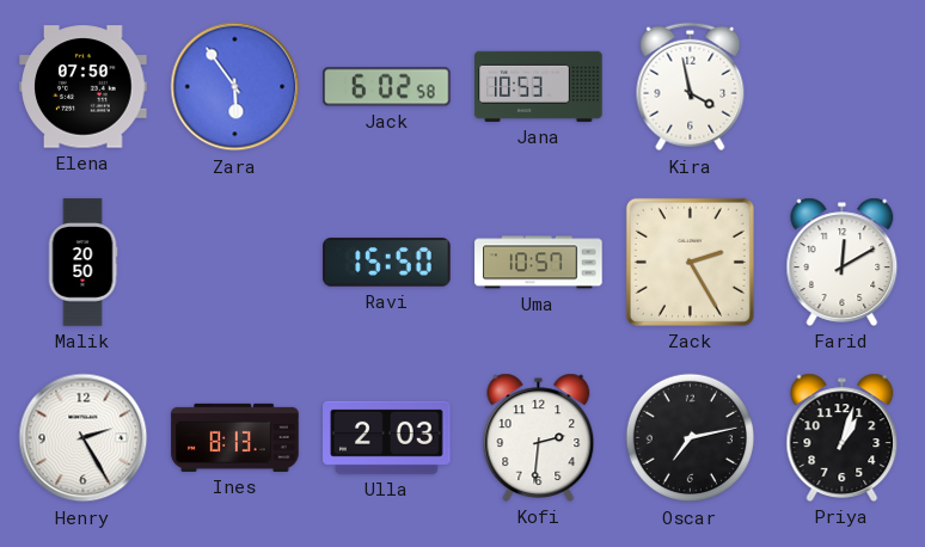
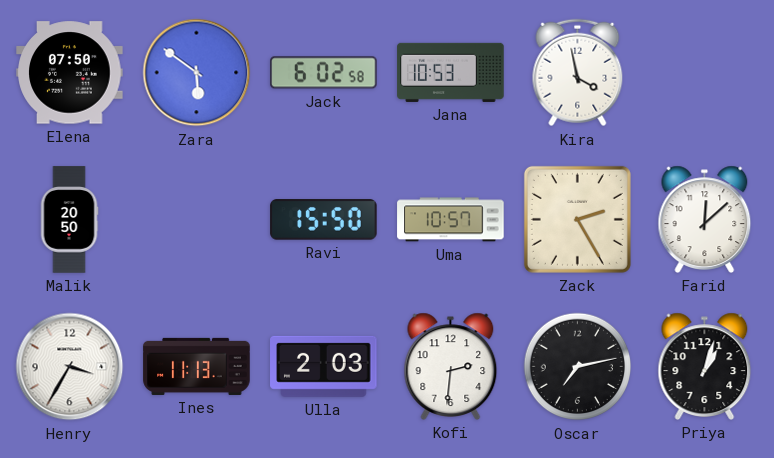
Zara: 5:54 -> 5:51
Farid: 12:10 -> 12:08
Henry: 2:25 -> 3:35
Ines: 8:13 -> 11:13
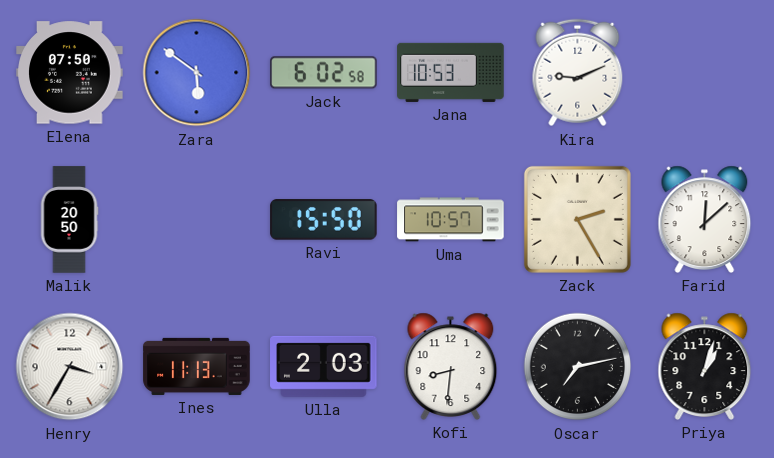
Kira: 3:58 -> 9:11
Kofi: 2:31 -> 8:31
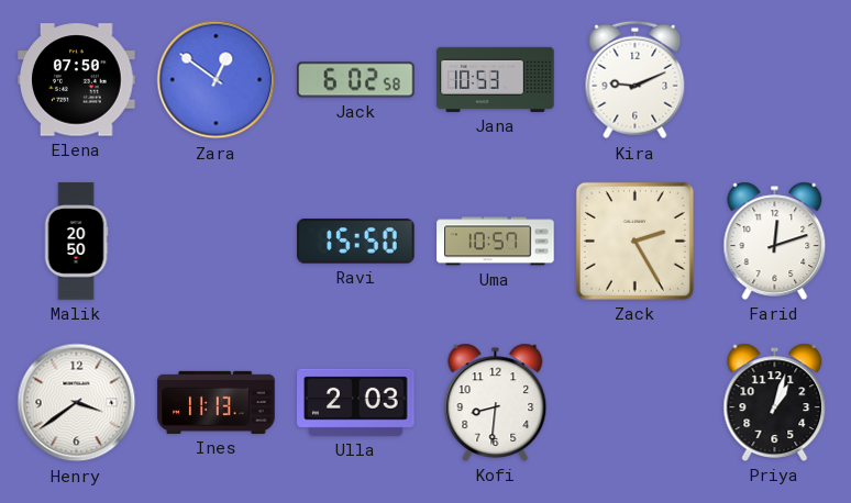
Zara: 5:51 -> 12:51
Farid: 12:08 -> 12:12
Henry: 3:35 -> 3:39
Oscar: 7:13 -> none
